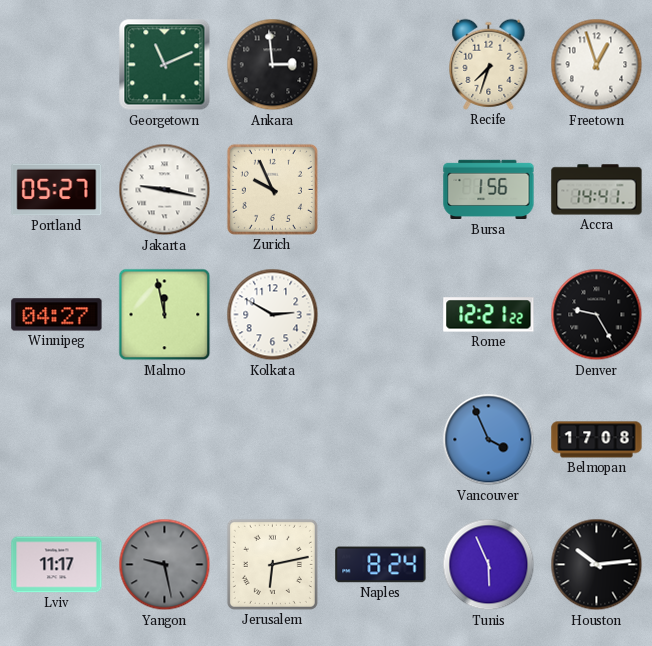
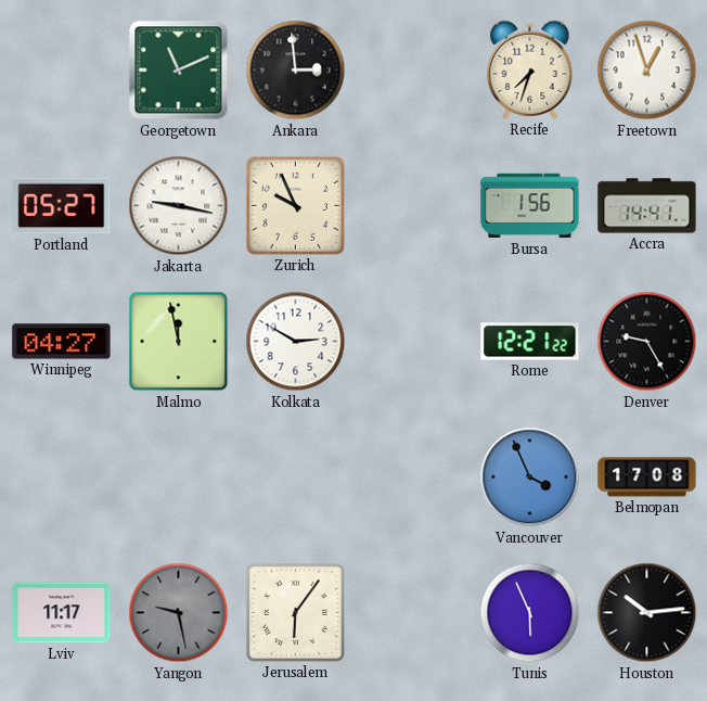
Jerusalem: 6:13 -> 6:06
Naples: 8:24 -> none
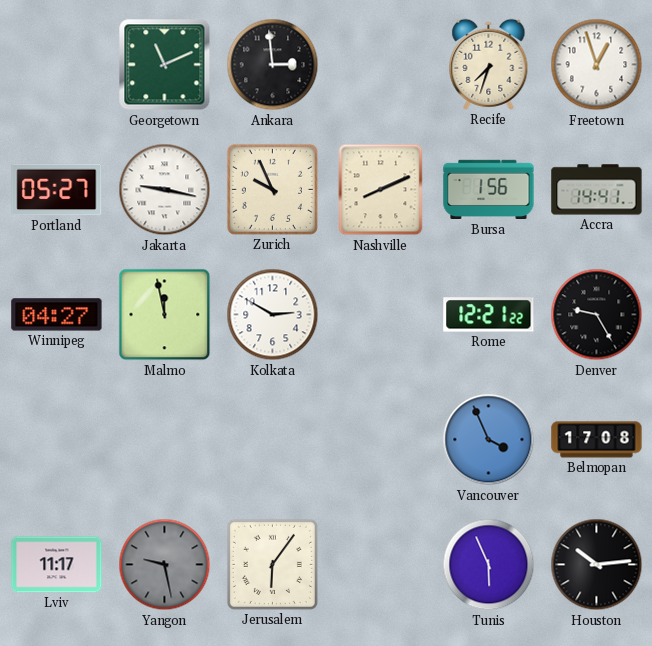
Nashville: none -> 8:11
